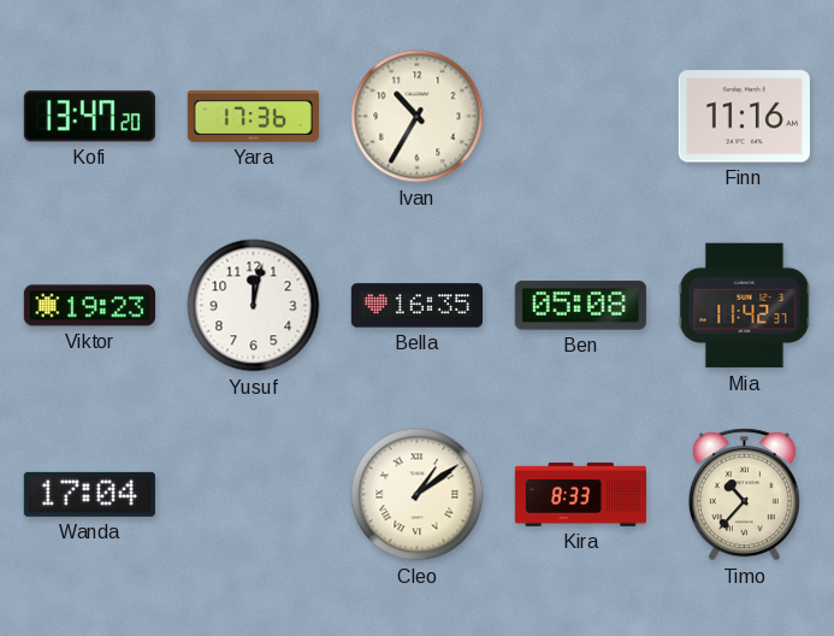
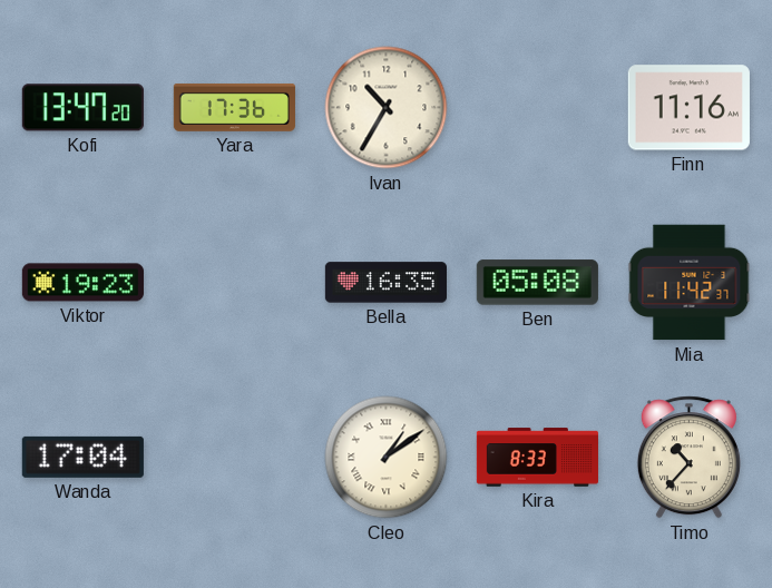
Yusuf: 12:02 -> none
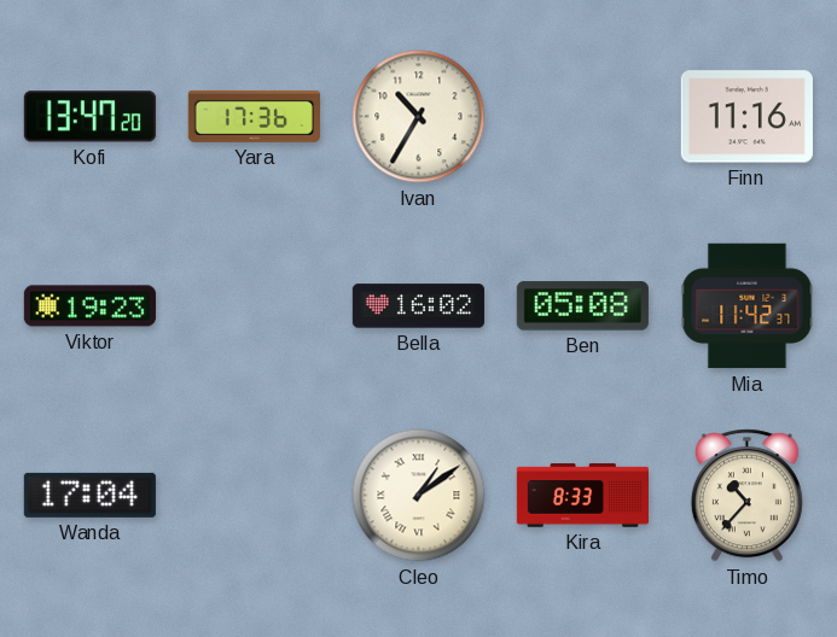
Bella: 16:35 -> 16:02
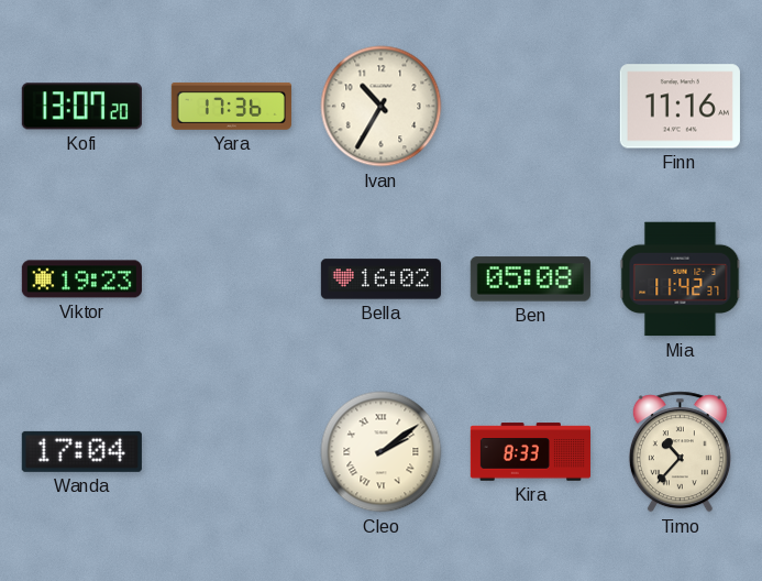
Kofi: 13:47 -> 13:07
Cleo: 1:09 -> 2:09
